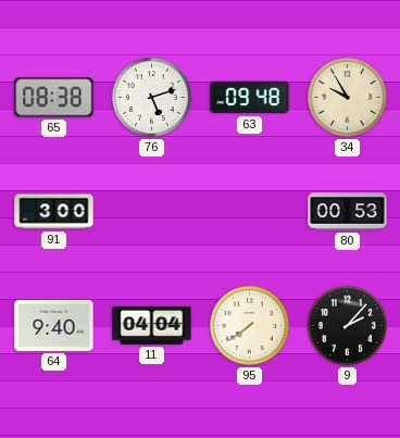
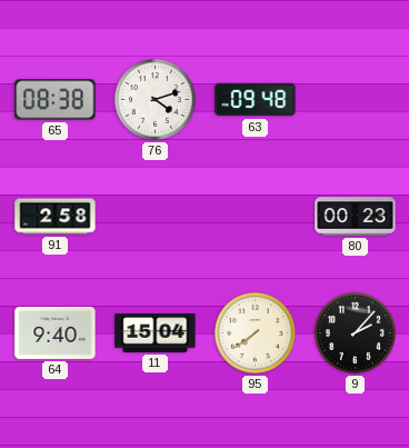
76: 5:12 -> 4:12
34: 9:55 -> none
91: 3:00 -> 2:58
80: 00:53 -> 00:23
11: 04:04 -> 15:04
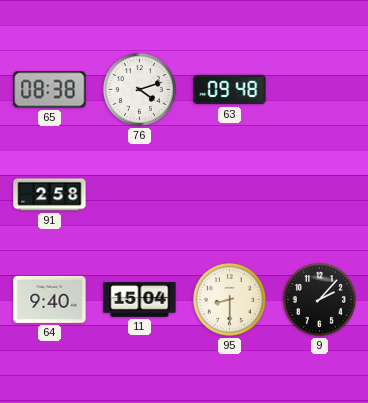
80: 00:23 -> none
95: 7:39 -> 8:30
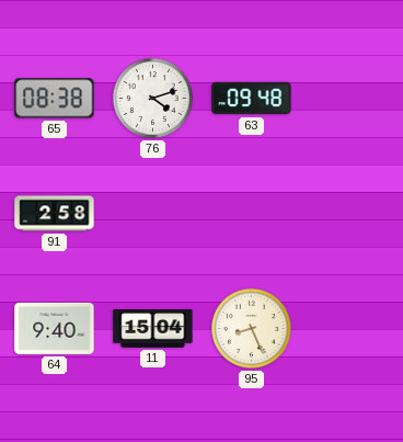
95: 8:30 -> 8:26
9: 2:07 -> none
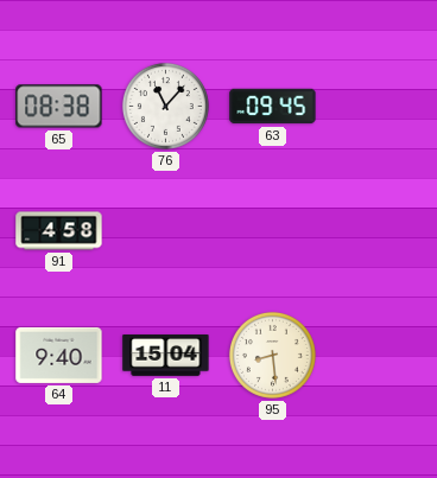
76: 4:12 -> 11:07
63: 09:48 -> 09:45
91: 2:58 -> 4:58
95: 8:26 -> 8:29
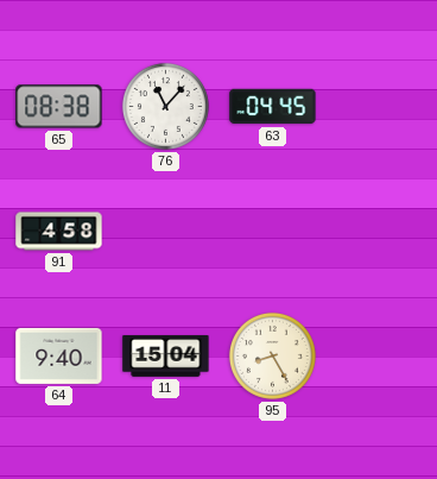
63: 09:45 -> 04:45
95: 8:29 -> 8:25
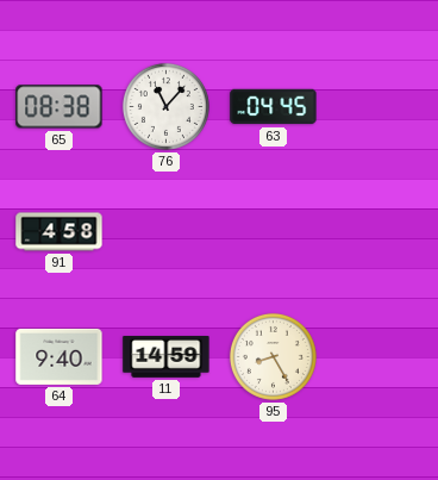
11: 15:04 -> 14:59
